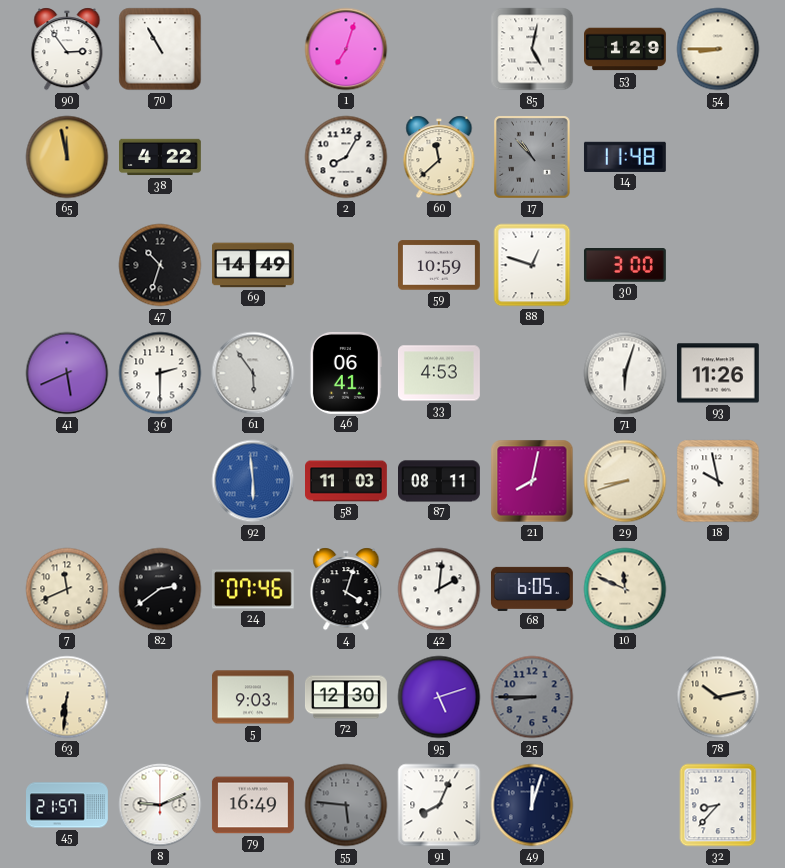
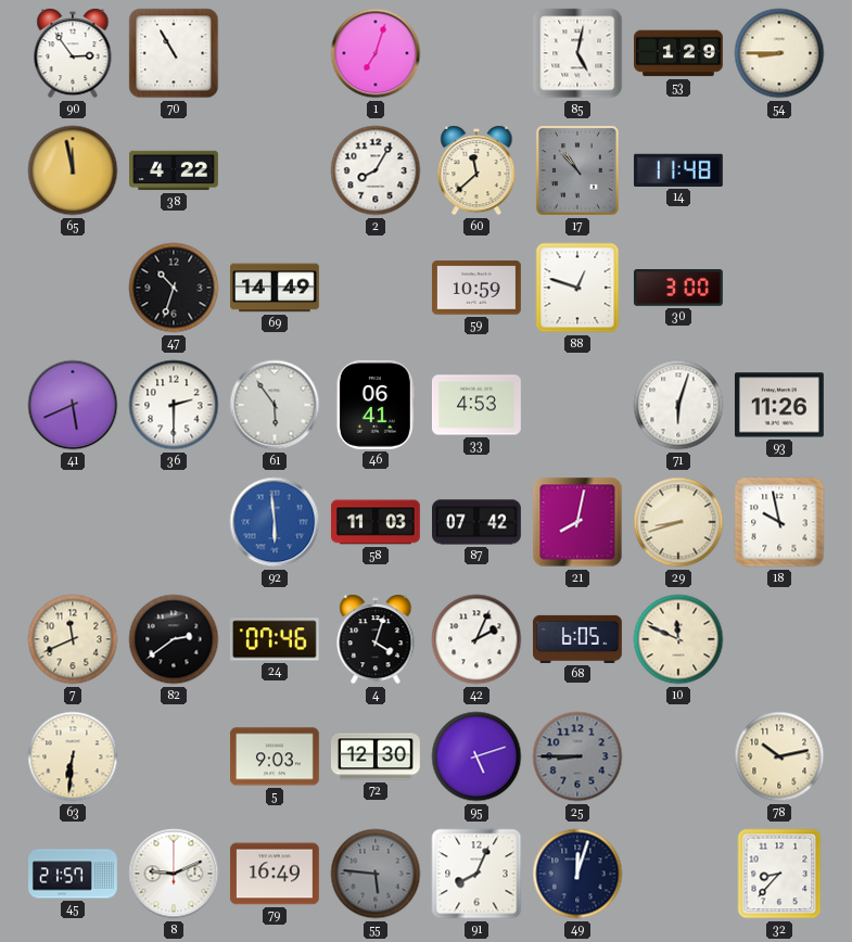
87: 08:11 -> 07:42
42: 2:01 -> 2:04
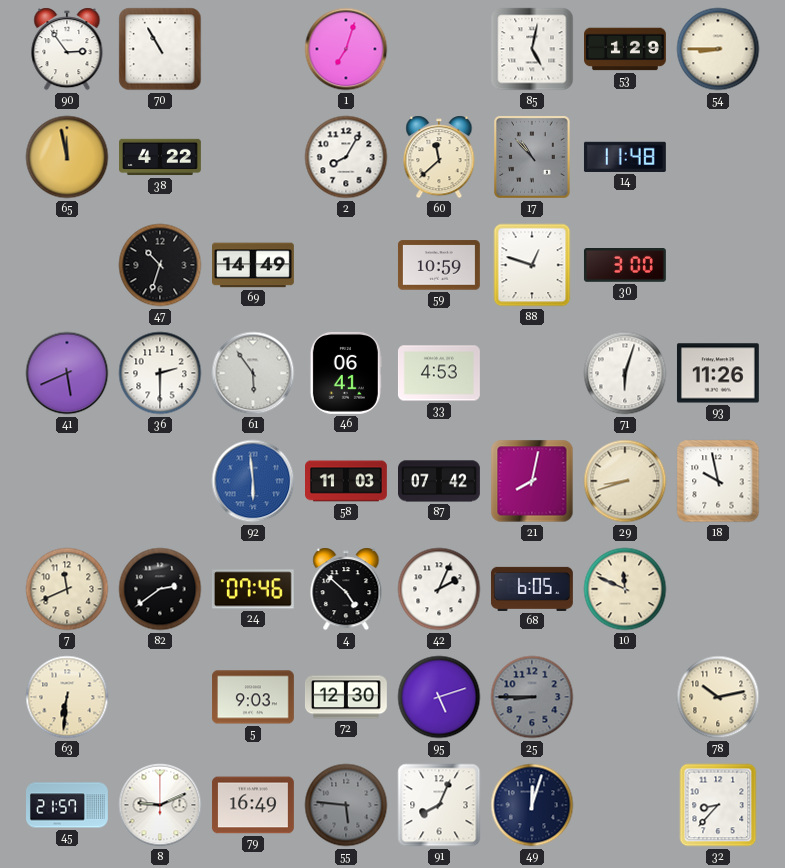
4: 4:03 -> 4:52
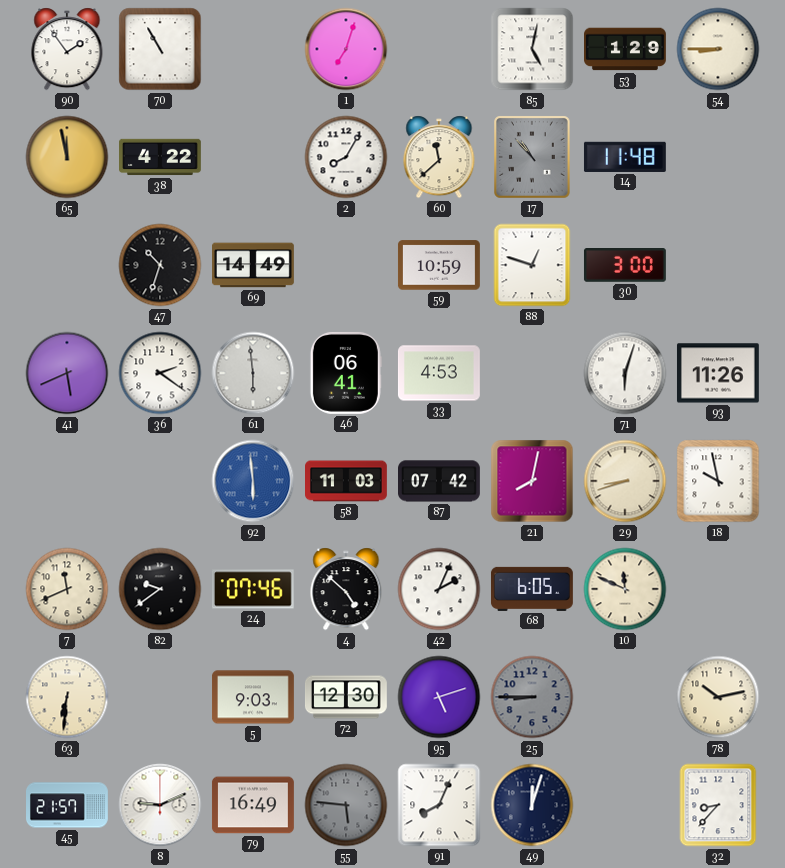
90: 2:54 -> 1:54
36: 2:30 -> 2:21
61: 5:54 -> 5:59
82: 2:39 -> 9:39
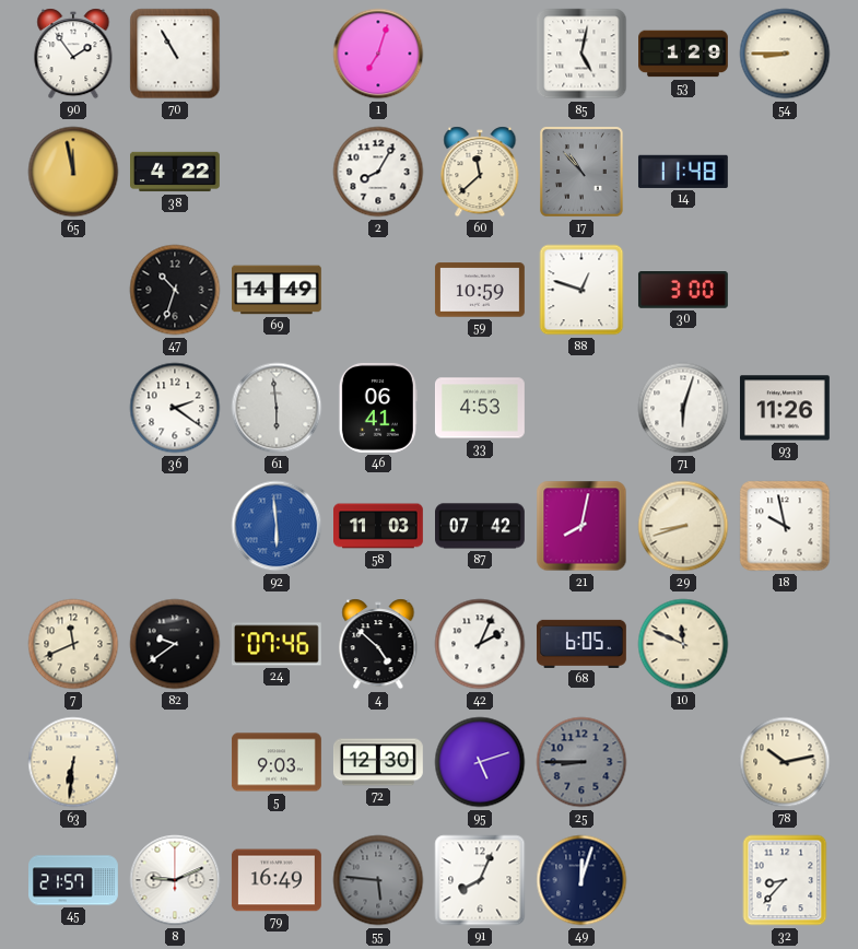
41: 5:41 -> none
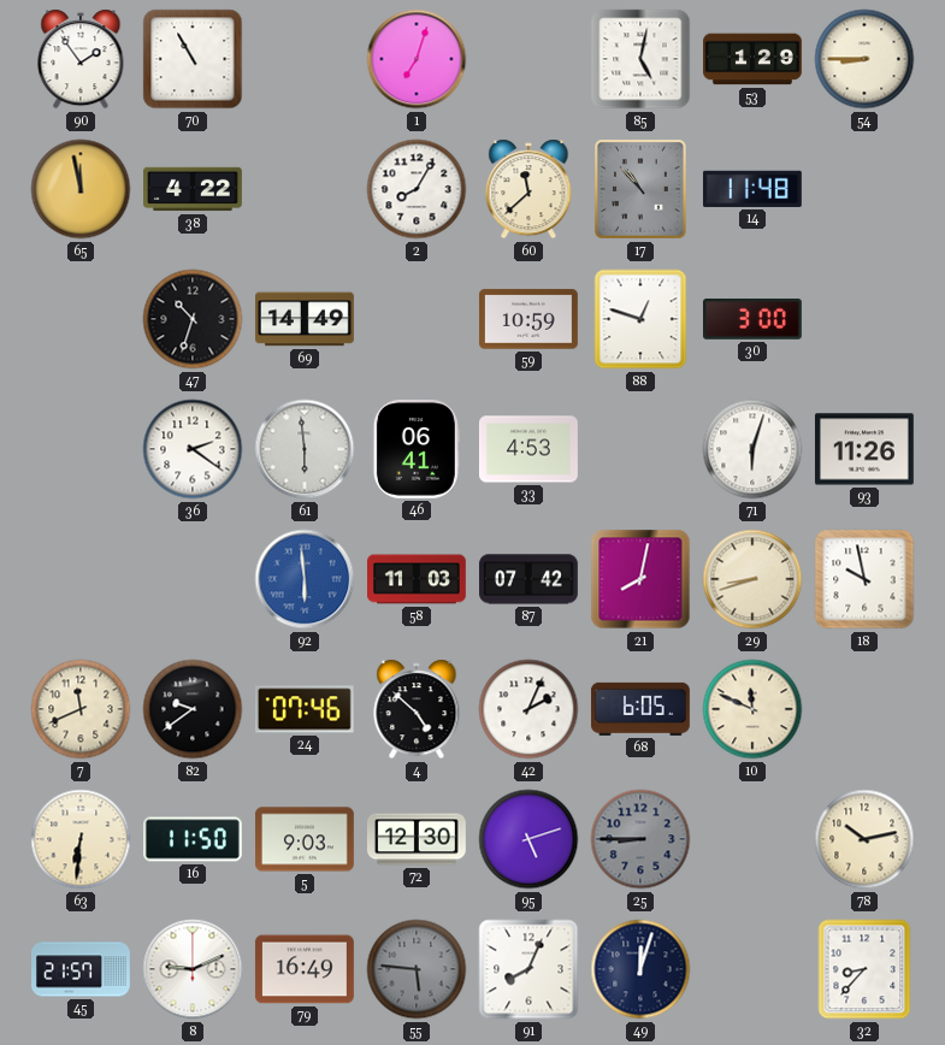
16: none -> 11:50
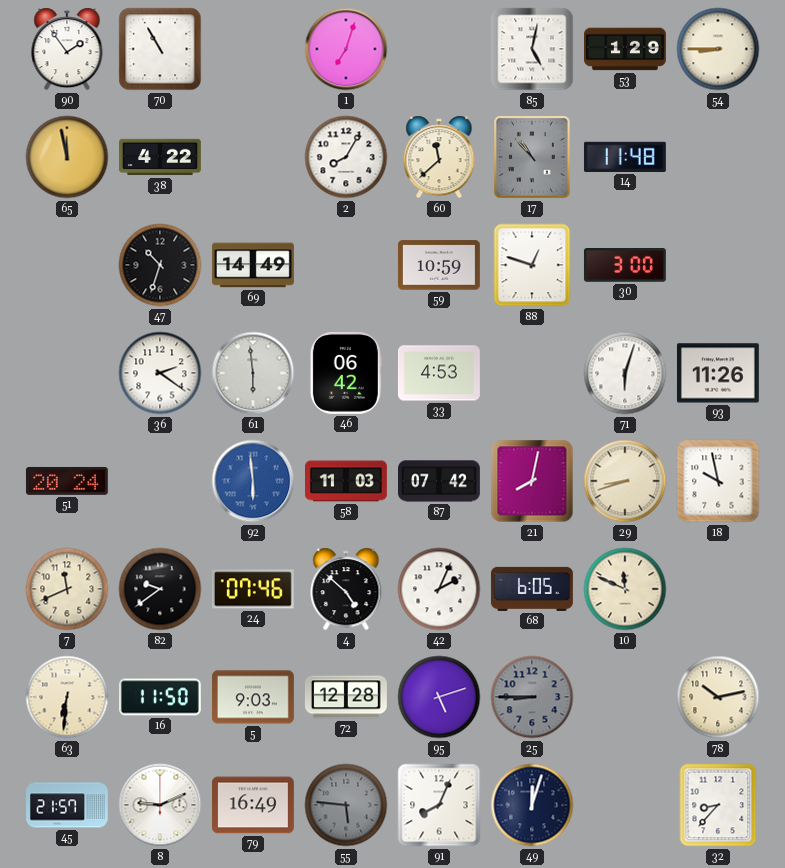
46: 06:41 -> 06:42
51: none -> 20:24
72: 12:30 -> 12:28
